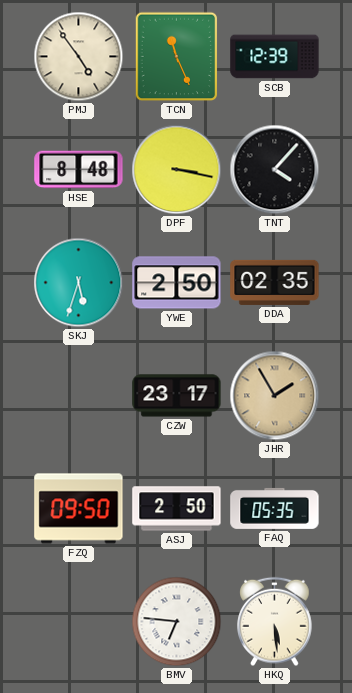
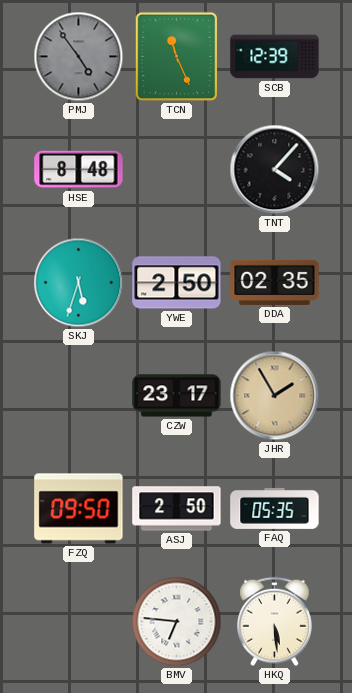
PMJ dial: cream -> grey
DPF: 3:17 -> none
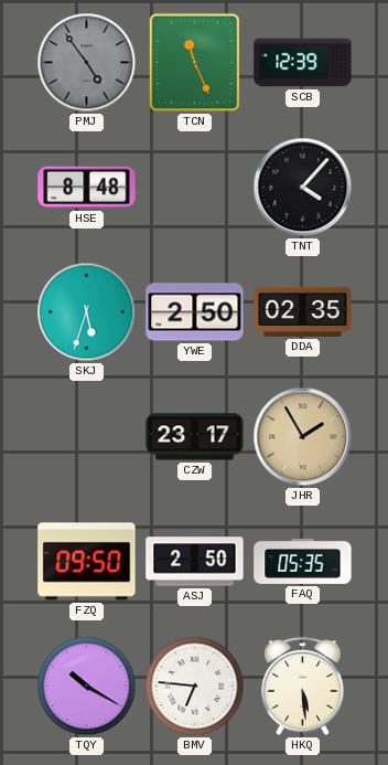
TQY: none -> 10:20
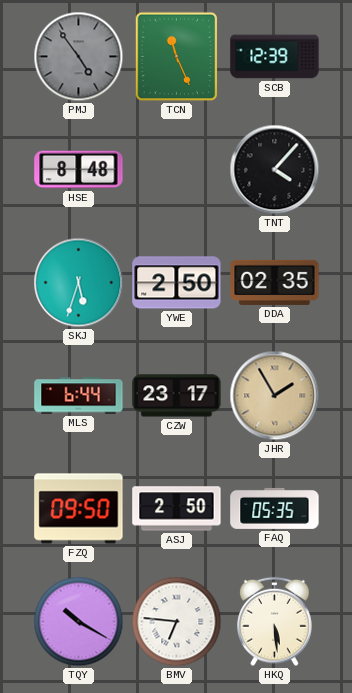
MLS: none -> 6:44
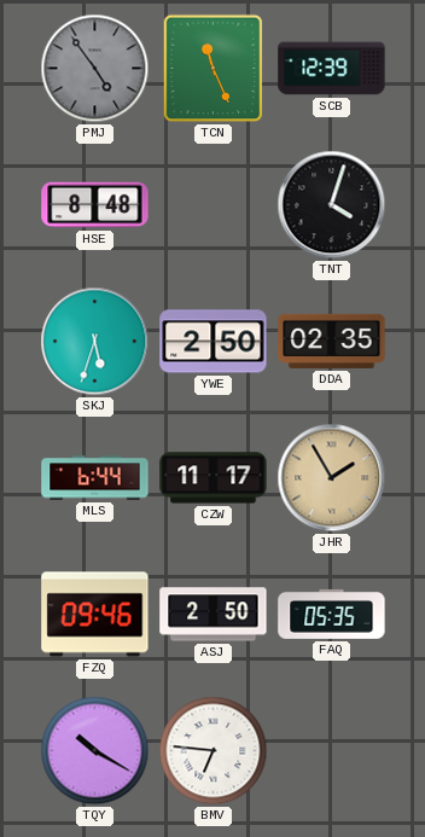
TNT: 4:07 -> 4:03
CZW: 23:17 -> 11:17
FZQ: 09:50 -> 09:46
HKQ: 5:29 -> none
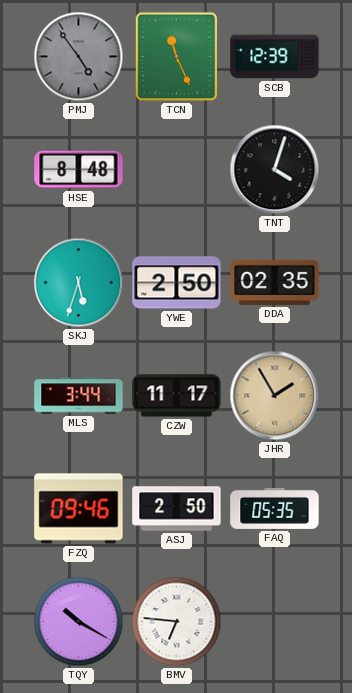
MLS: 6:44 -> 3:44
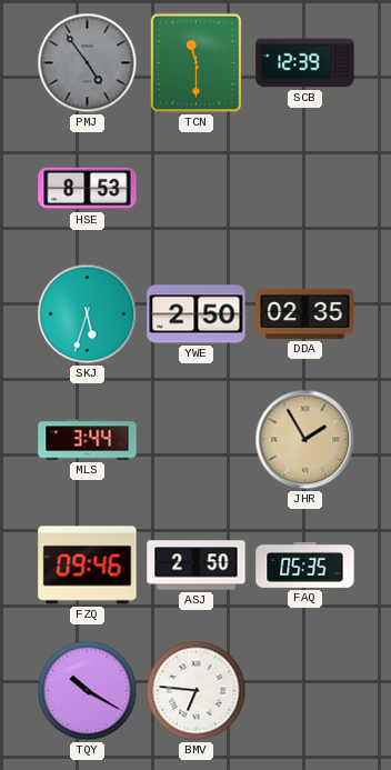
TCN: 11:26 -> 11:30
HSE: 8:48 -> 8:53
TNT: 4:03 -> none
CZW: 11:17 -> none
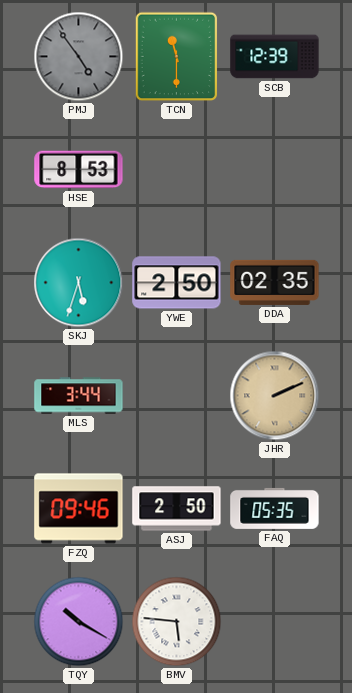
JHR: 1:55 -> 2:11
BMV: 6:46 -> 5:46
